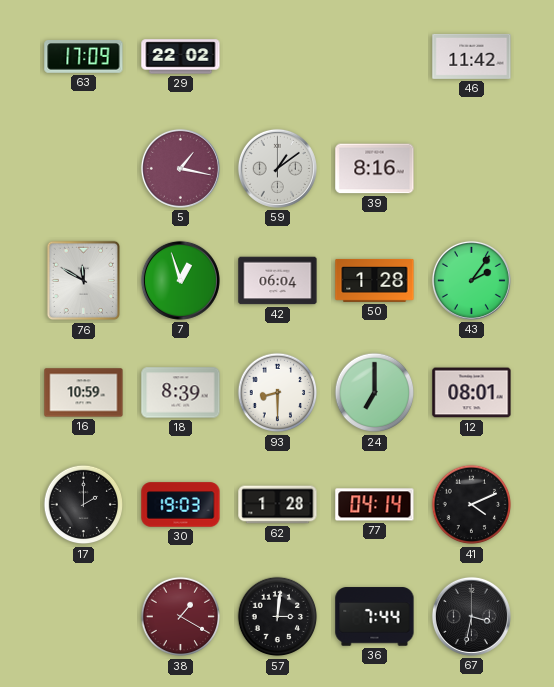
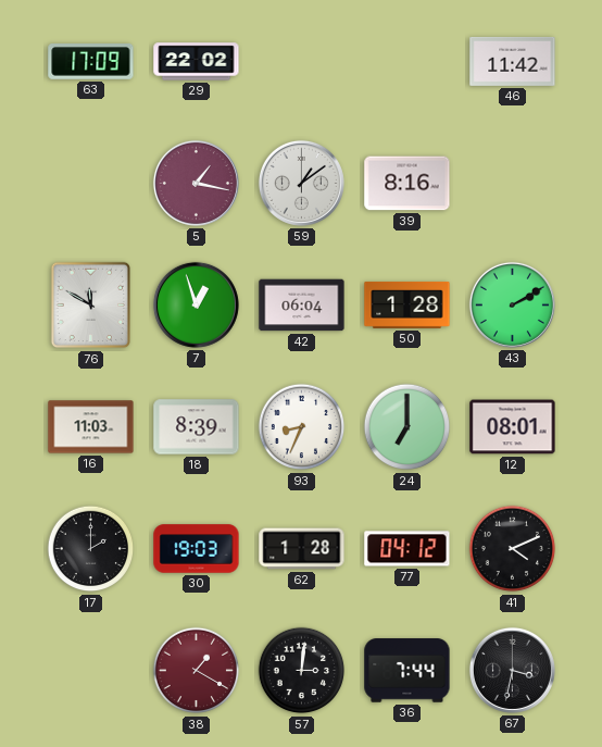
43: 2:06 -> 2:10
16: 10:59 -> 11:03
93: 8:30 -> 8:34
77: 04:14 -> 04:12
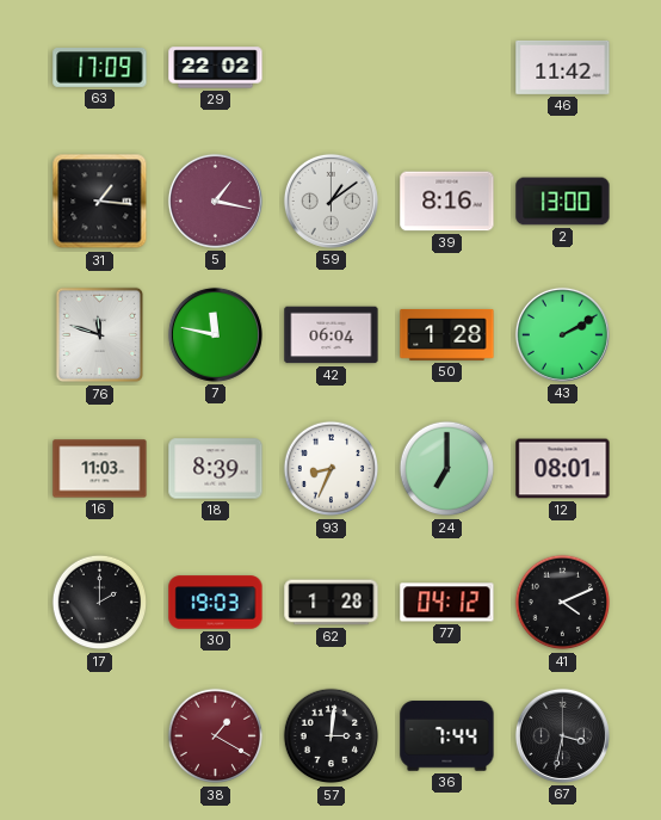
31: none -> 1:16
2: none -> 13:00
76: 11:50 -> 11:48
7: 12:57 -> 11:47
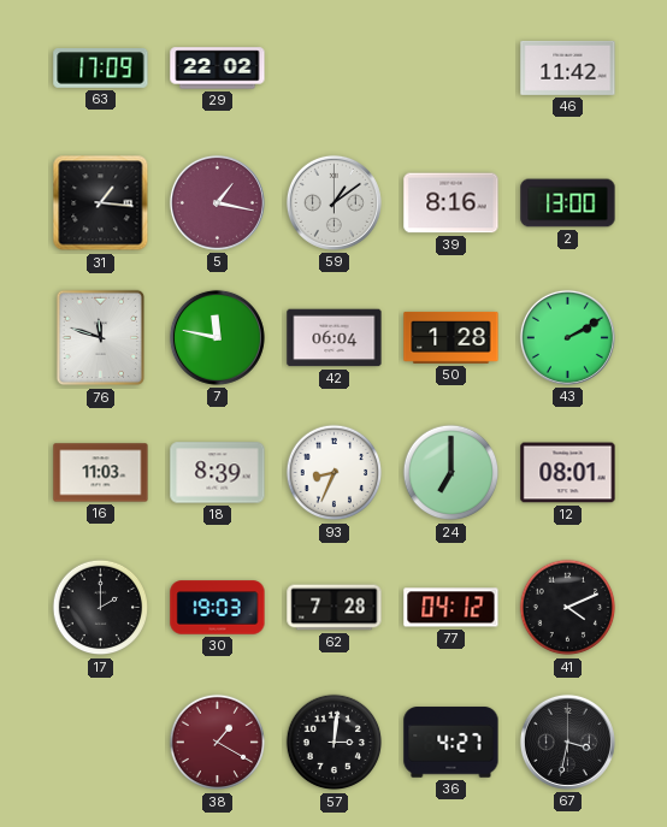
62: 1:28 -> 7:28
36: 7:44 -> 4:27
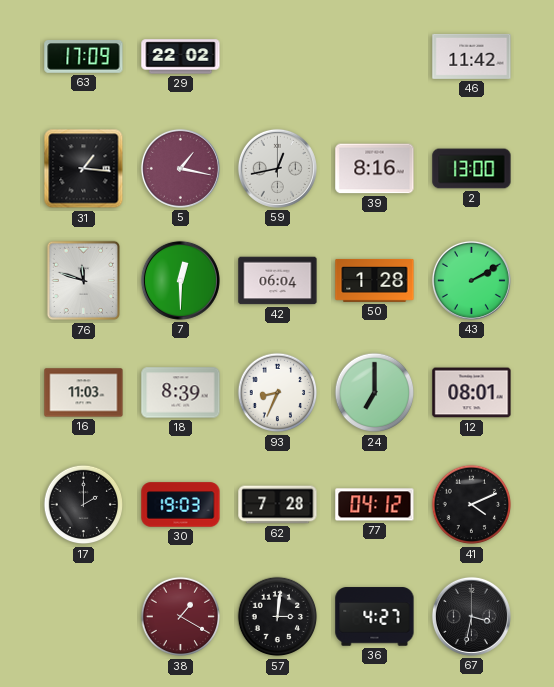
59: 1:09 -> 12:43
7: 11:47 -> 12:30
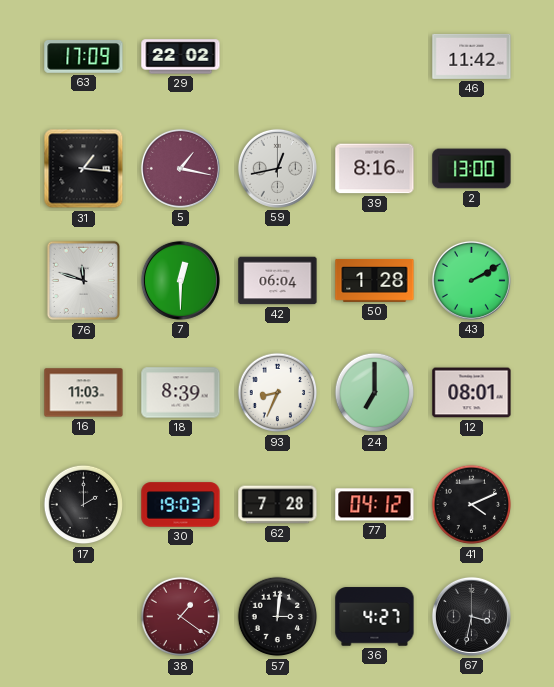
38: 1:20 -> 1:21
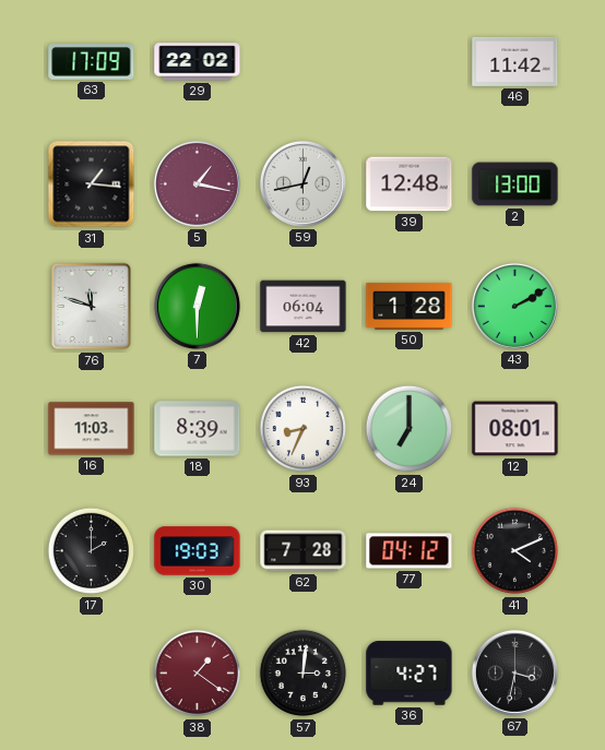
39: 8:16 -> 12:48
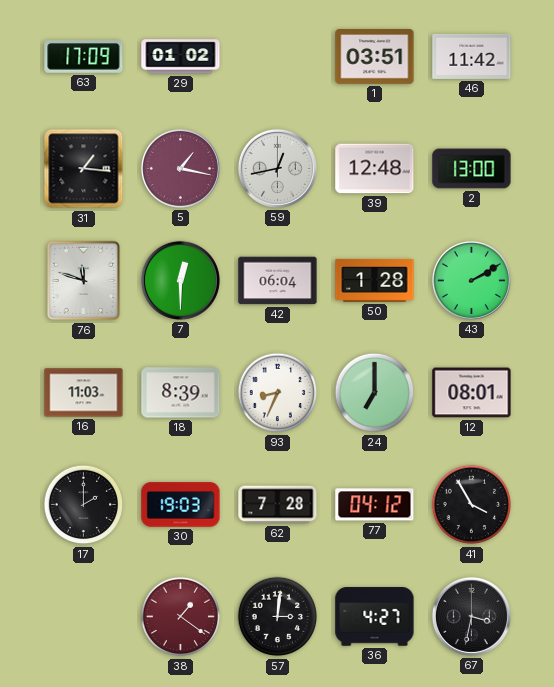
29: 22:02 -> 01:02
1: none -> 03:51
41: 4:11 -> 3:55
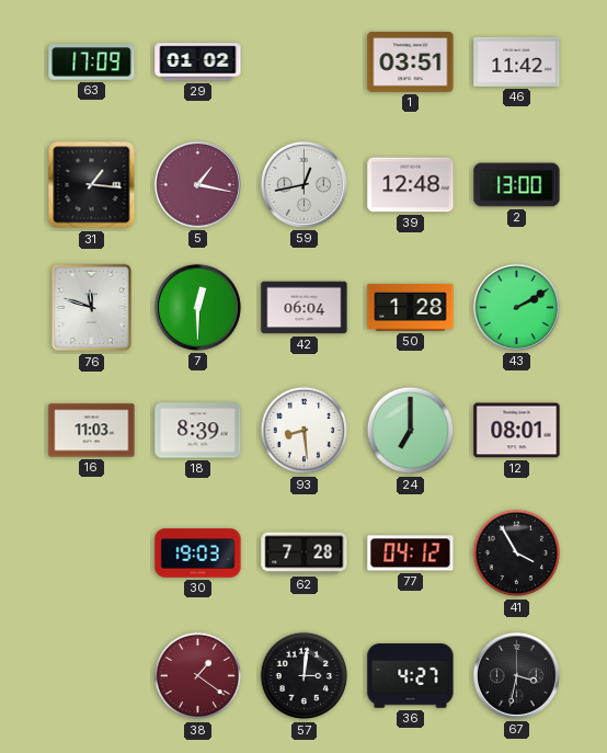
93: 8:34 -> 8:29
17: 2:00 -> none
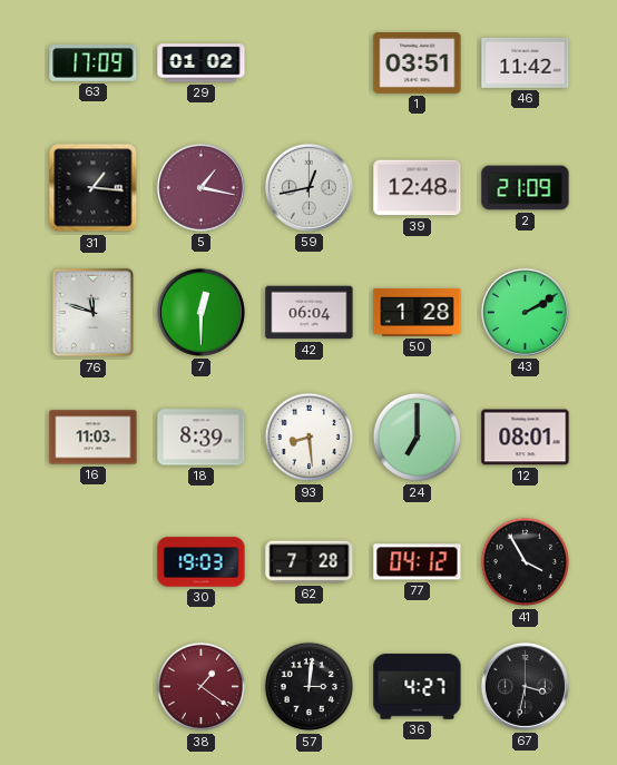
2: 13:00 -> 21:09
